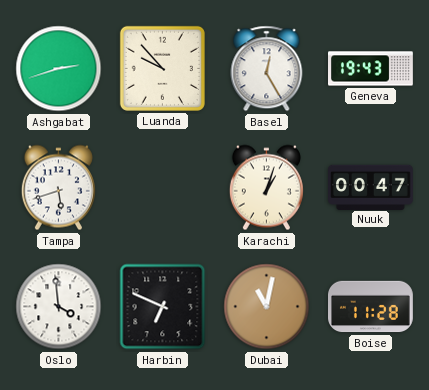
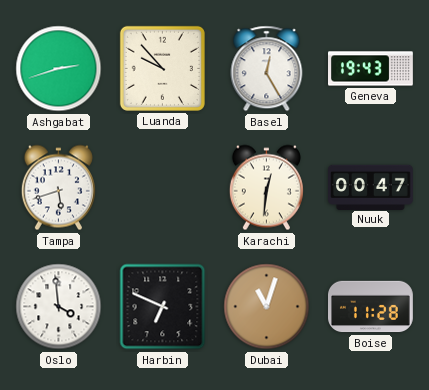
Karachi: 1:03 -> 12:31
Dubai: 11:02 -> 11:03
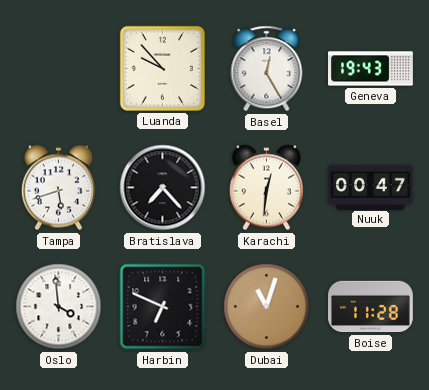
Ashgabat: 2:42 -> none
Bratislava: none -> 7:23
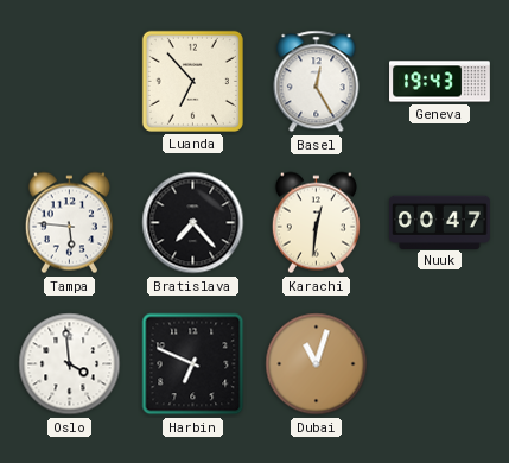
Luanda: 9:53 -> 6:53
Tampa: 5:42 -> 5:46
Boise: 11:28 -> none
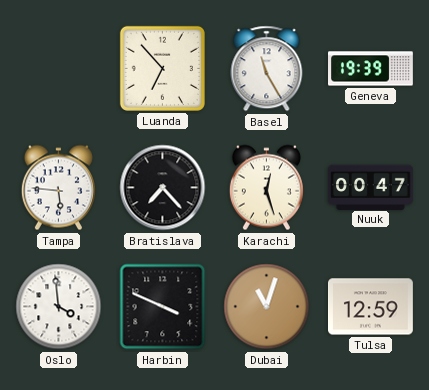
Basel: 12:25 -> 11:25
Geneva: 19:43 -> 19:39
Karachi: 12:31 -> 12:27
Harbin: 6:49 -> 3:49
Tulsa: none -> 12:59
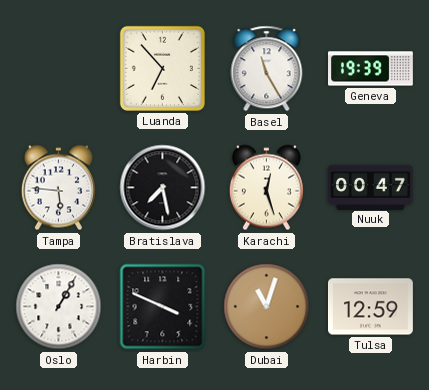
Bratislava: 7:23 -> 7:28
Oslo: 3:59 -> 1:05
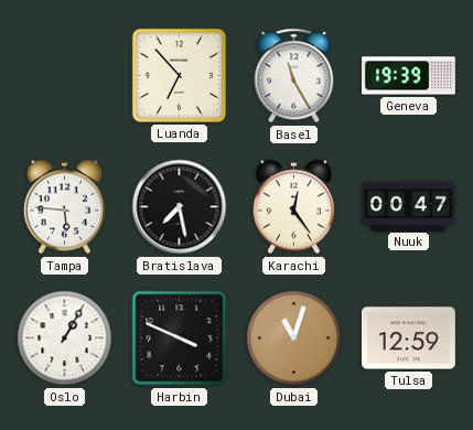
Karachi: 12:27 -> 12:24
